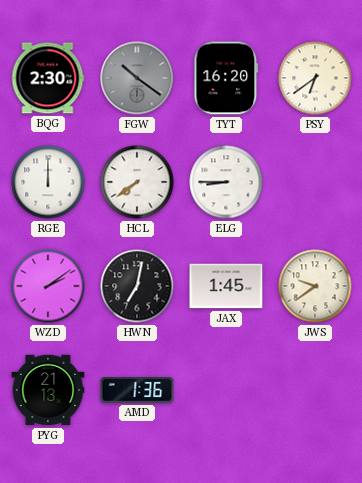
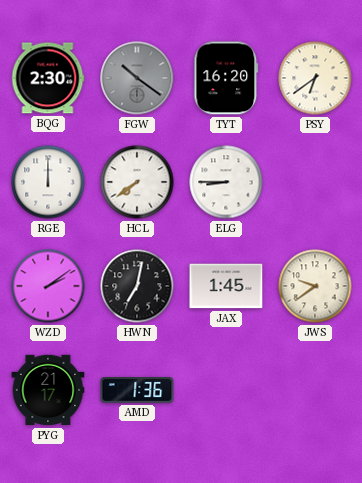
PYG: 21:13 -> 21:17
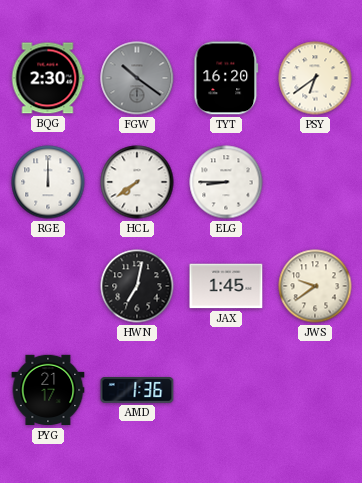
WZD: 2:09 -> none
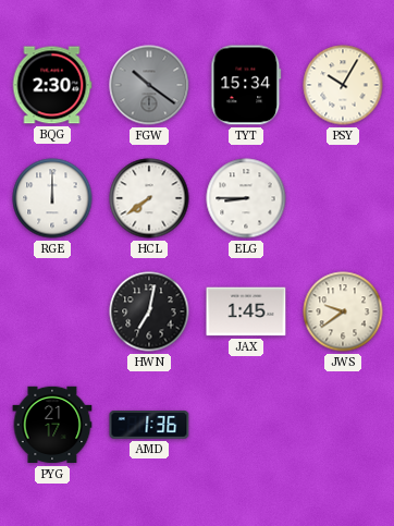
TYT: 16:20 -> 15:34
PSY: 6:39 -> 10:05
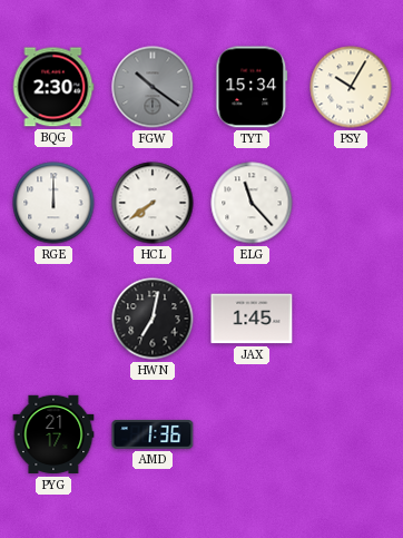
ELG: 8:45 -> 11:23
JWS: 9:39 -> none
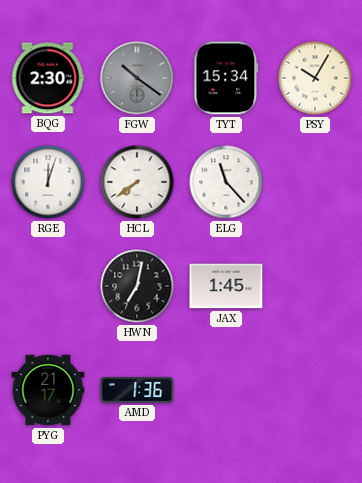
RGE: 12:00 -> 12:03
